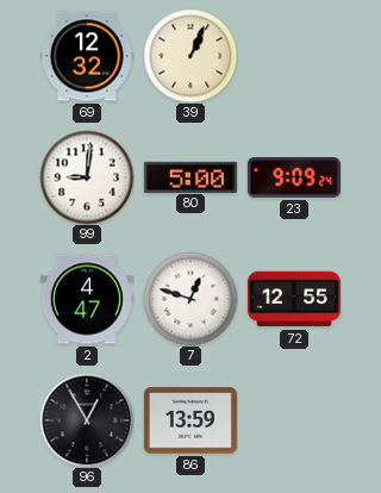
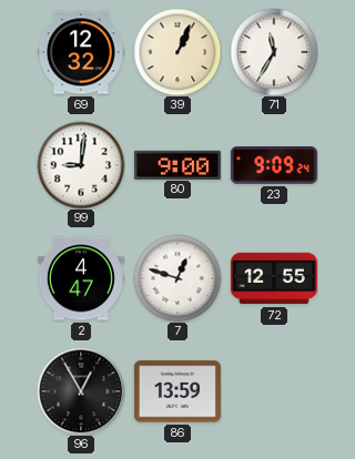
71: none -> 11:35
80: 5:00 -> 9:00
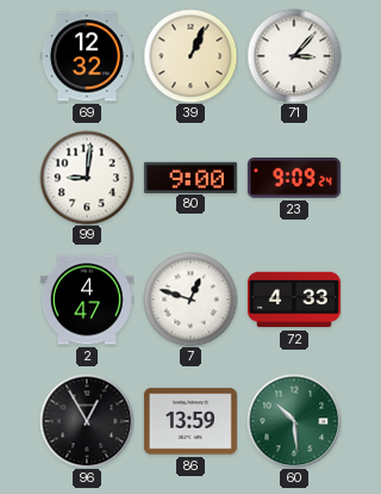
71: 11:35 -> 3:07
72: 12:55 -> 4:33
60: none -> 10:29
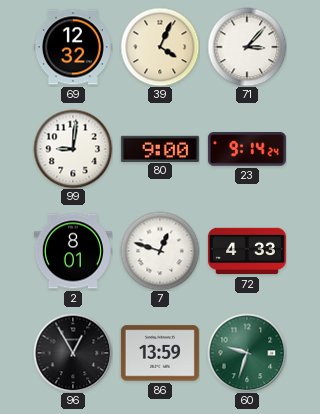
39: 1:04 -> 4:04
23: 9:09 -> 9:14
2: 4:47 -> 8:01
60: 10:29 -> 9:33
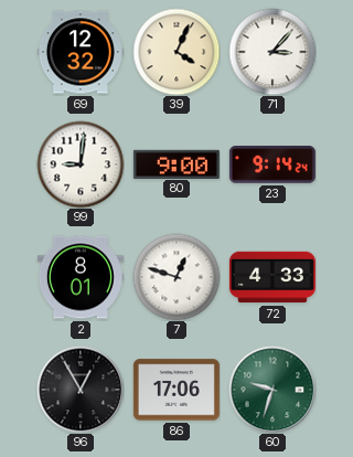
86: 13:59 -> 17:06
